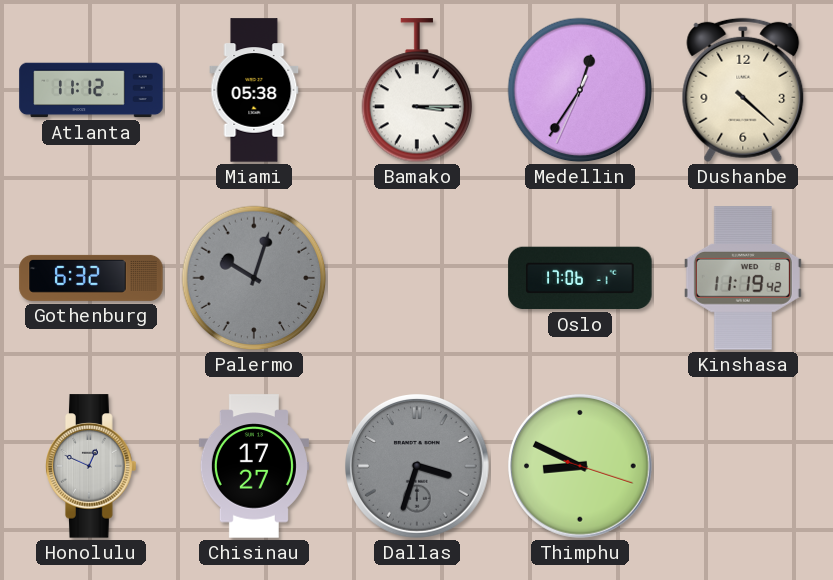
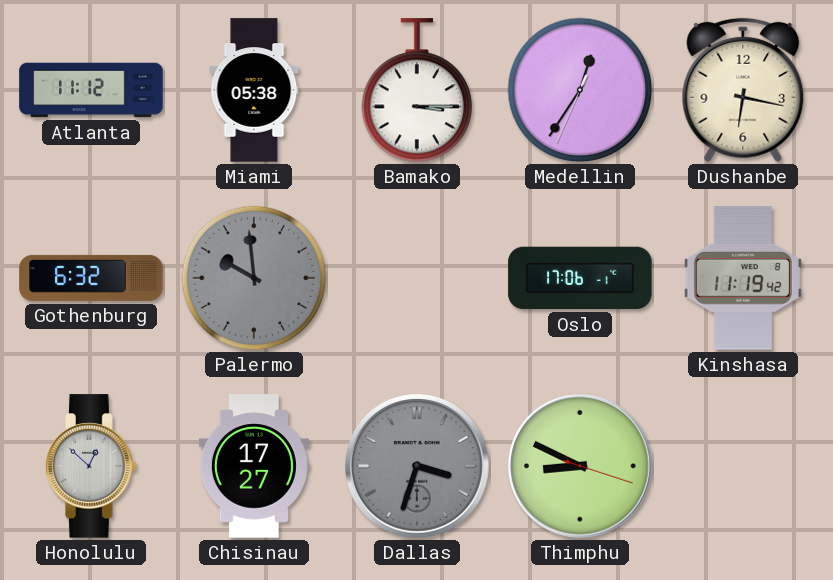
Dushanbe: 4:22 -> 6:17
Palermo: 10:03 -> 9:59
Honolulu: 12:49 -> 12:52
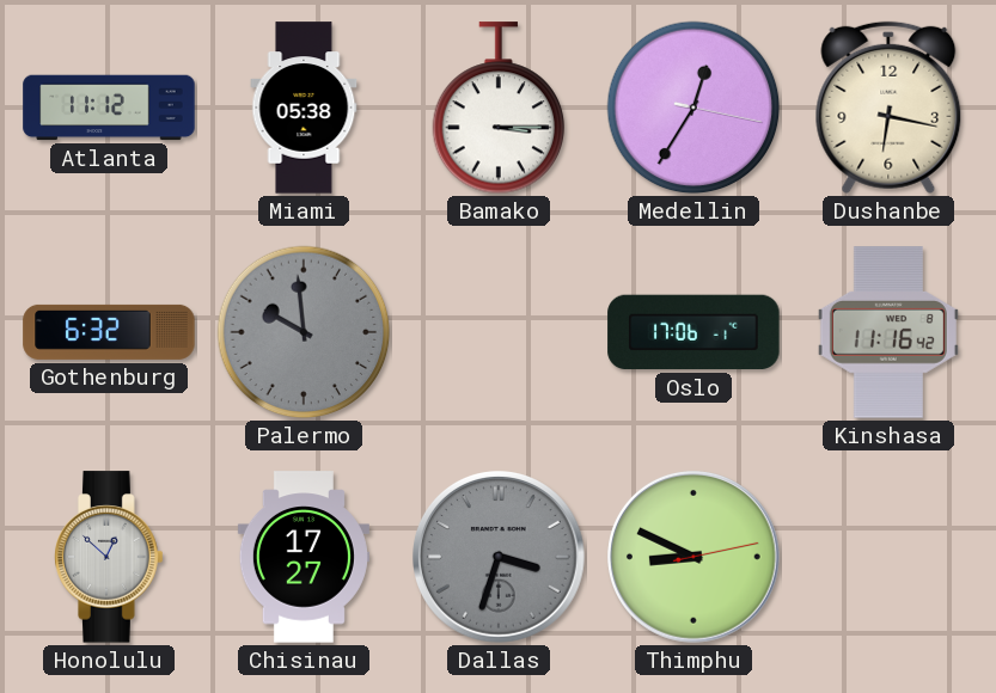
Medellin: 12:35:34 -> 12:35:17
Kinshasa: 11:19 -> 11:16
Thimphu: 8:49:18 -> 8:49:13
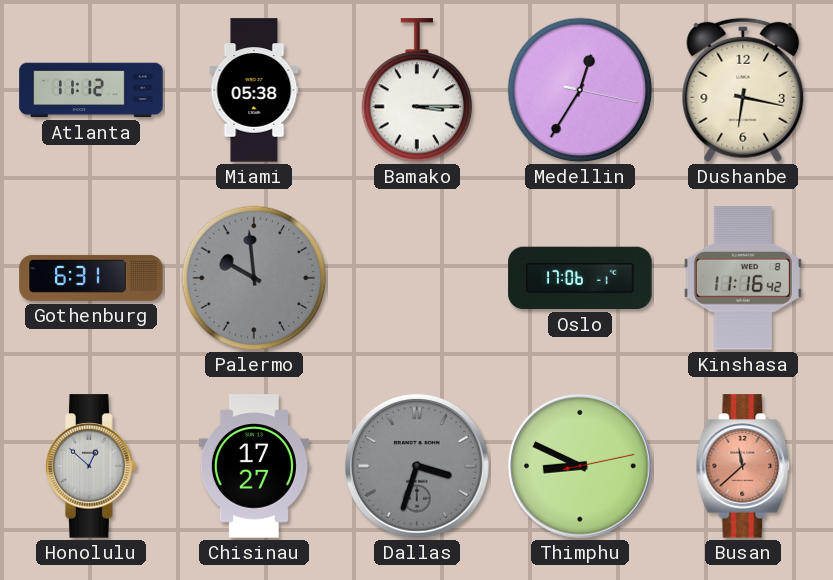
Gothenburg: 6:32 -> 6:31
Busan: none -> 11:38
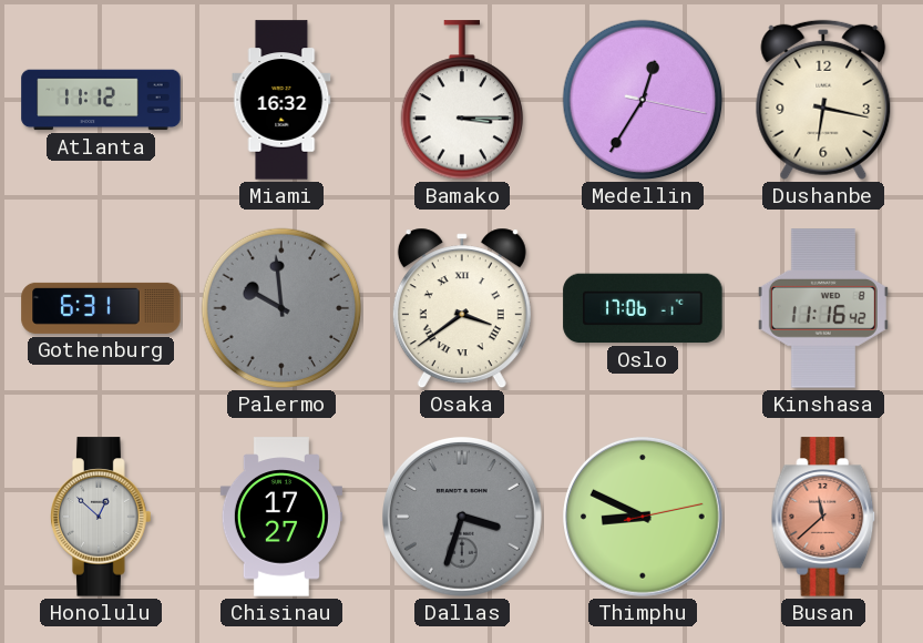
Miami: 05:38 -> 16:32
Osaka: none -> 3:39
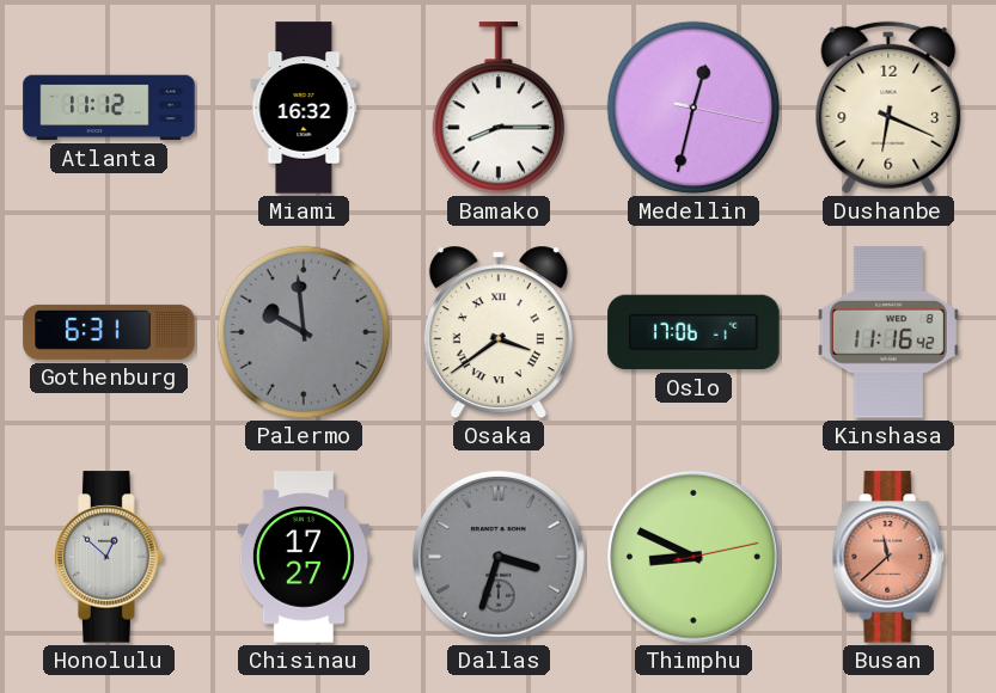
Bamako: 3:15 -> 8:15
Medellin: 12:35 -> 12:32
Dushanbe: 6:17 -> 6:19
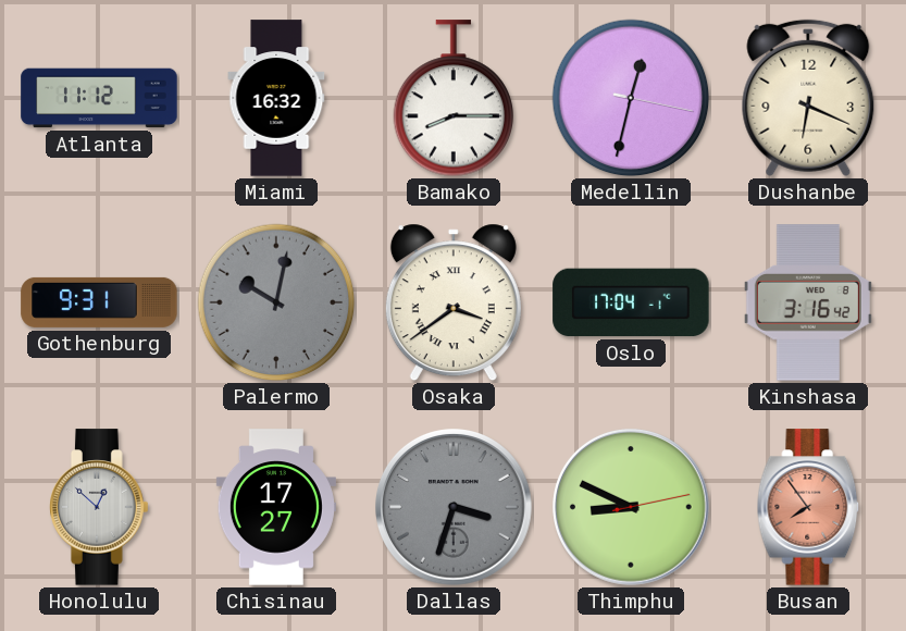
Gothenburg: 6:31 -> 9:31
Palermo: 9:59 -> 10:02
Oslo: 17:06 -> 17:04
Kinshasa: 11:16 -> 3:16
Busan: 11:38 -> 7:54
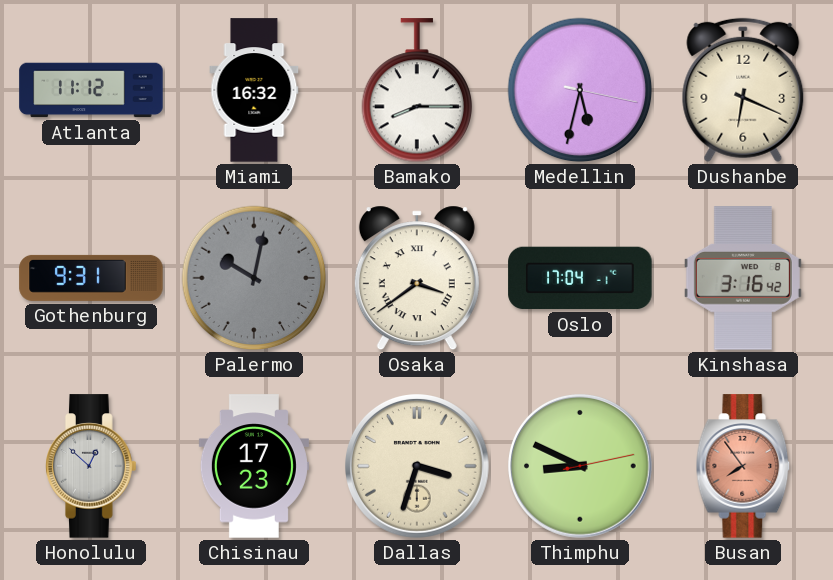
Medellin: 12:32 -> 5:32
Chisinau: 17:27 -> 17:23
Dallas dial: grey -> cream
